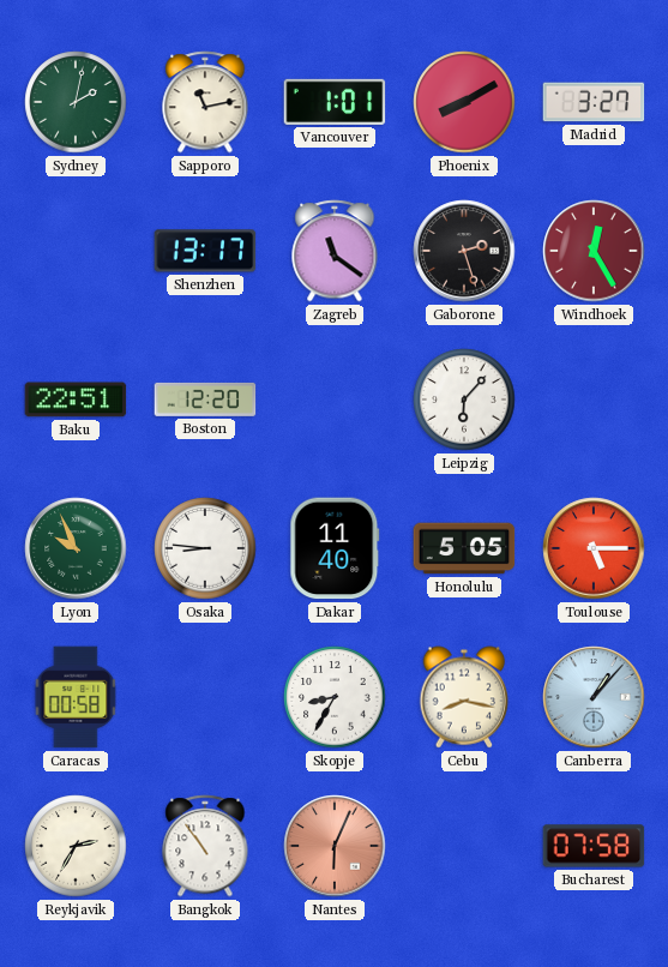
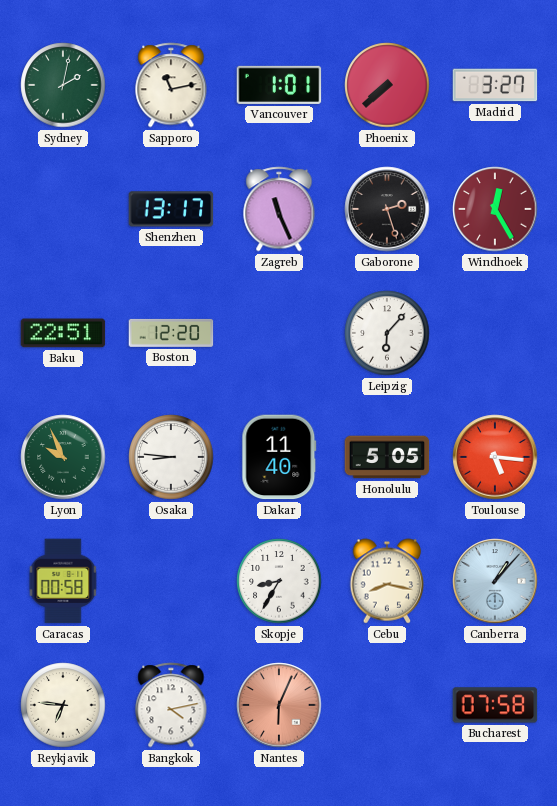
Phoenix: 8:10 -> 7:38
Zagreb: 11:21 -> 11:26
Toulouse: 5:15 -> 5:16
Reykjavik: 2:35 -> 6:46
Bangkok: 10:54 -> 4:13
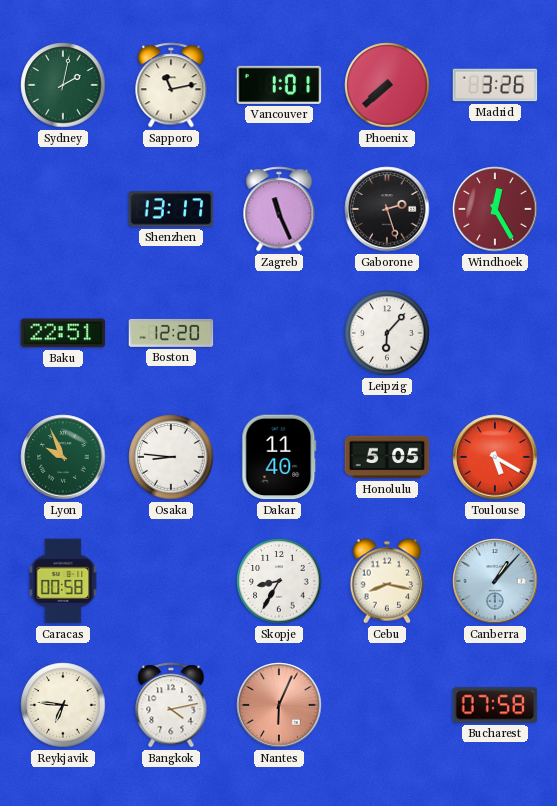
Madrid: 3:27 -> 3:26
Toulouse: 5:16 -> 5:20
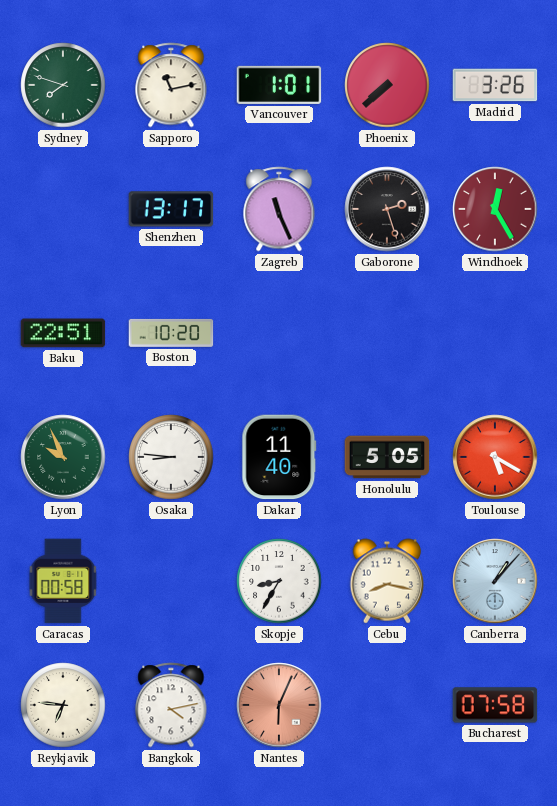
Sydney: 2:02 -> 7:48
Boston: 12:20 -> 10:20
Leipzig: 6:07 -> none
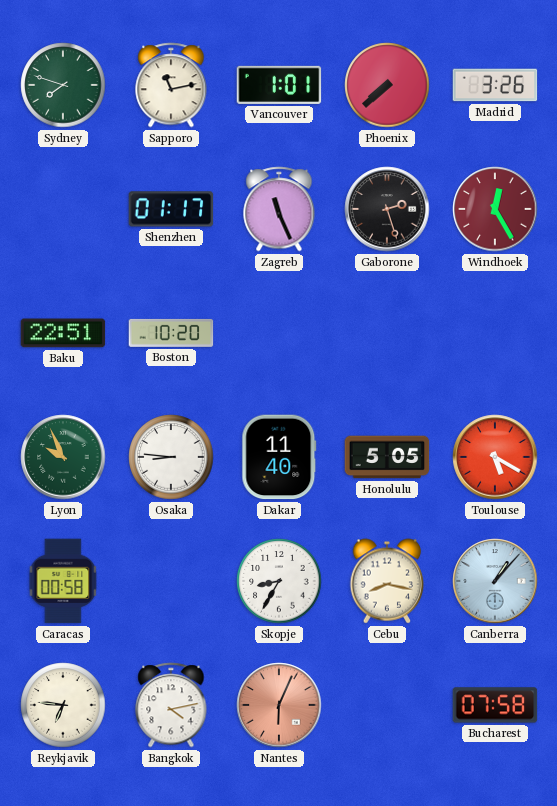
Shenzhen: 13:17 -> 01:17
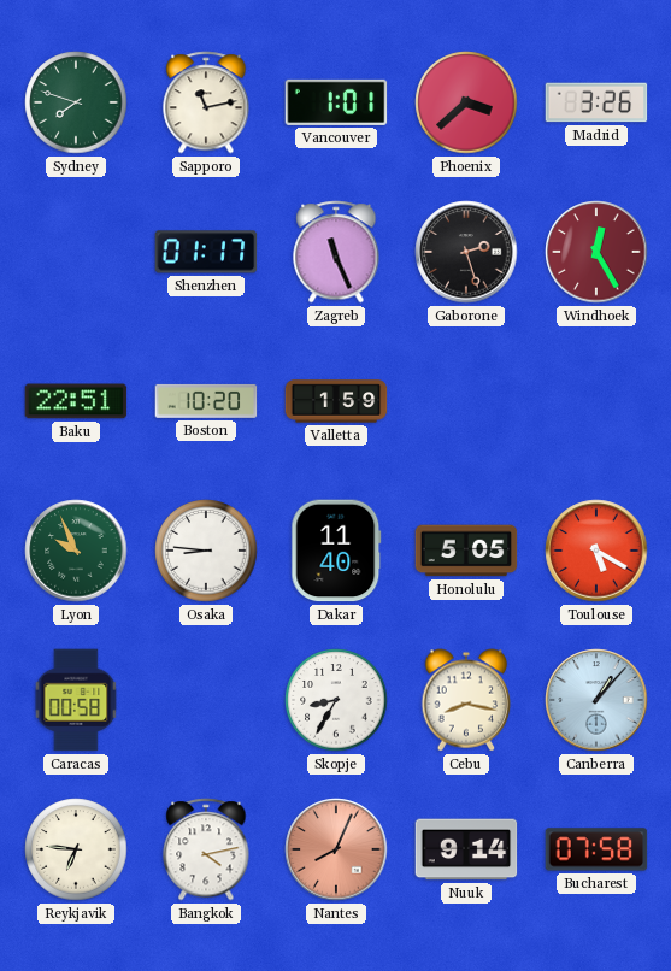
Phoenix: 7:38 -> 3:38
Valletta: none -> 1:59
Nantes: 6:04 -> 8:04
Nuuk: none -> 9:14
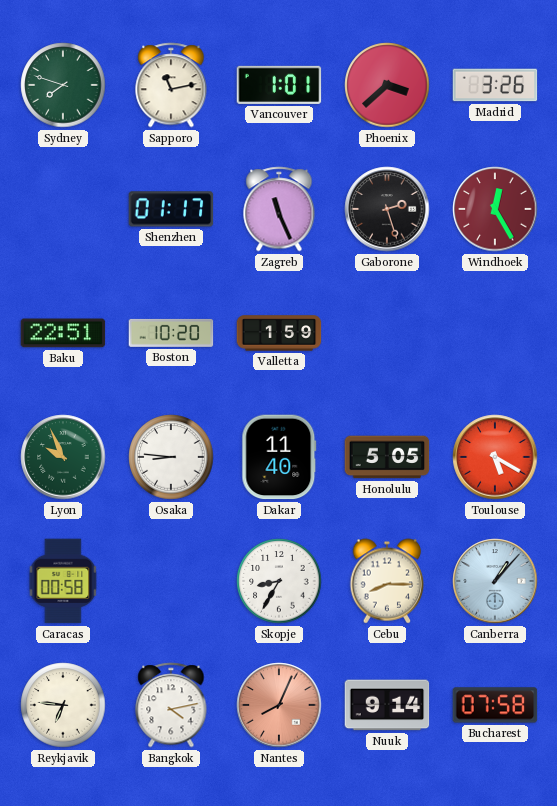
Cebu: 8:17 -> 8:15
